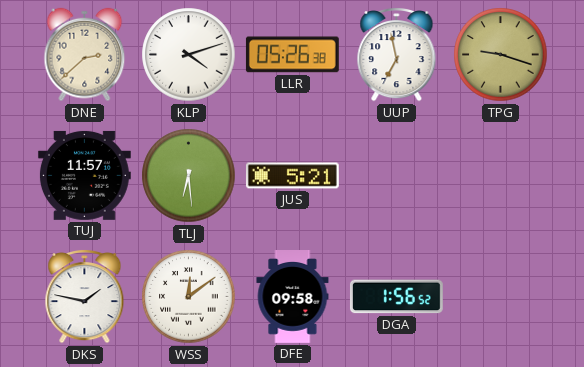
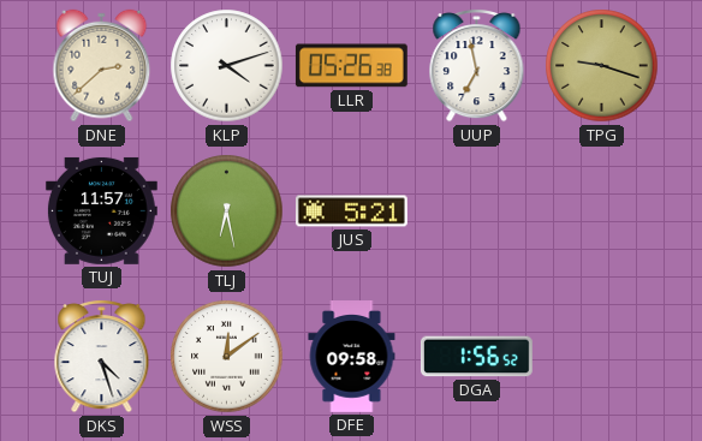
TLJ: 6:29 -> 6:28
DKS: 1:47 -> 4:27
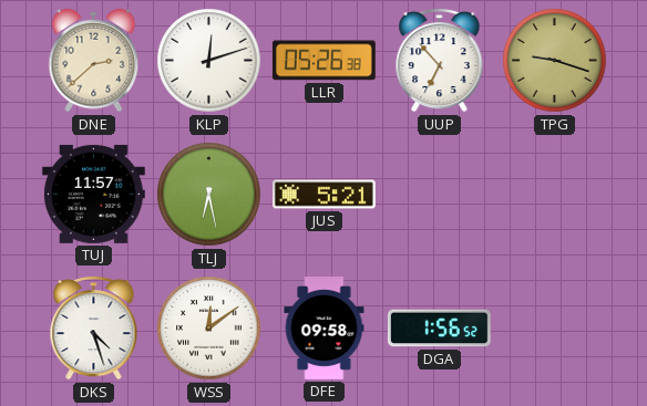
KLP: 4:12 -> 12:12
UUP: 6:58 -> 6:53
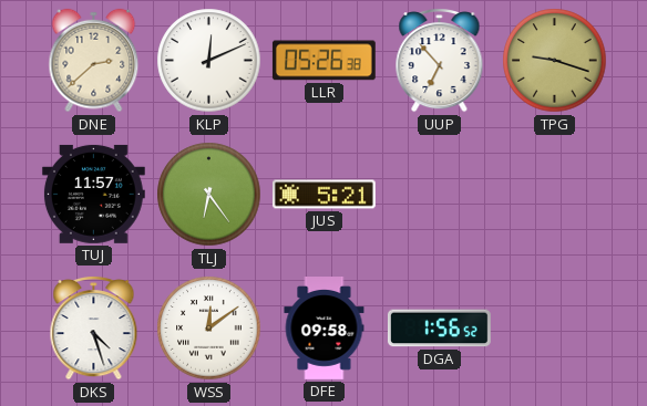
KLP: 12:12 -> 12:11
TLJ: 6:28 -> 6:24
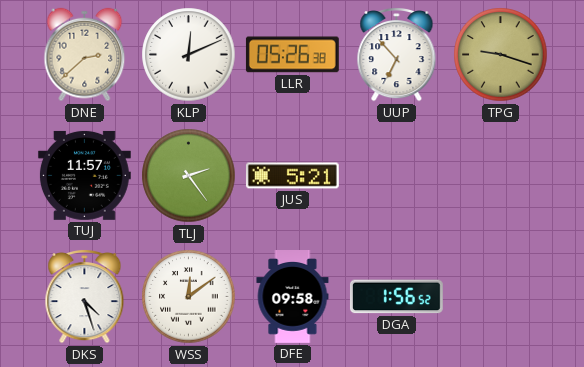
TLJ: 6:24 -> 2:24
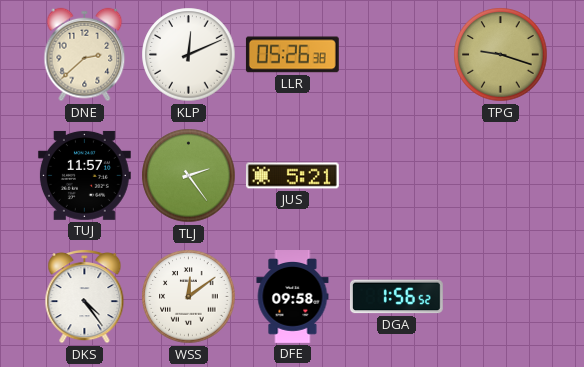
UUP: 6:53 -> none
DKS: 4:27 -> 4:24
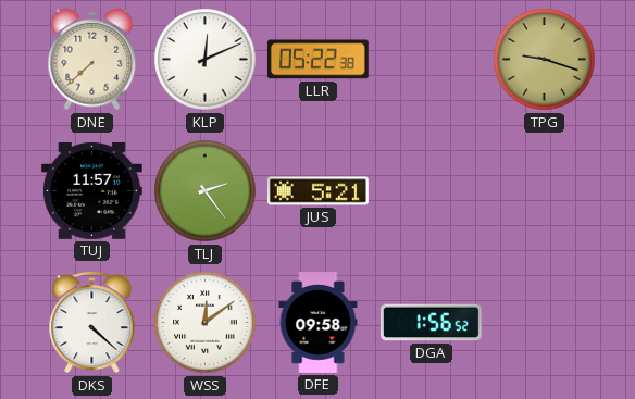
DNE: 2:38 -> 7:38
LLR: 05:26 -> 05:22
DKS: 4:24 -> 4:22
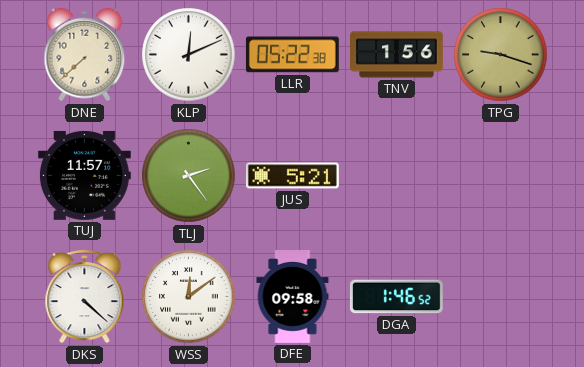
TNV: none -> 1:56
DGA: 1:56 -> 1:46
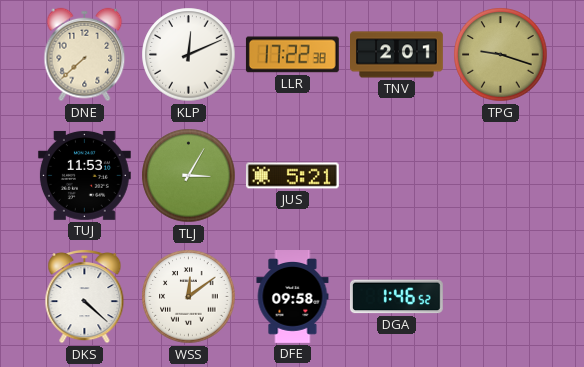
LLR: 05:22 -> 17:22
TNV: 1:56 -> 2:01
TUJ: 11:57 -> 11:53
TLJ: 2:24 -> 3:05
